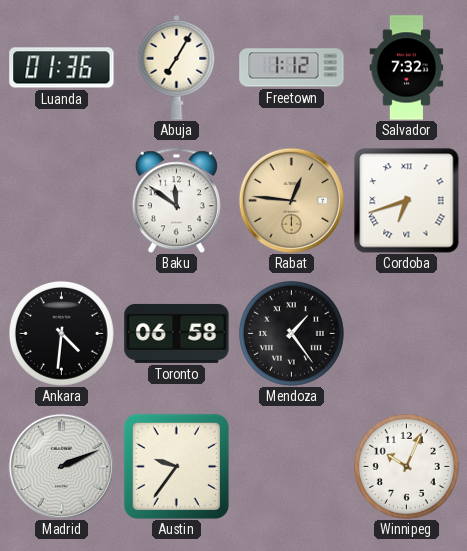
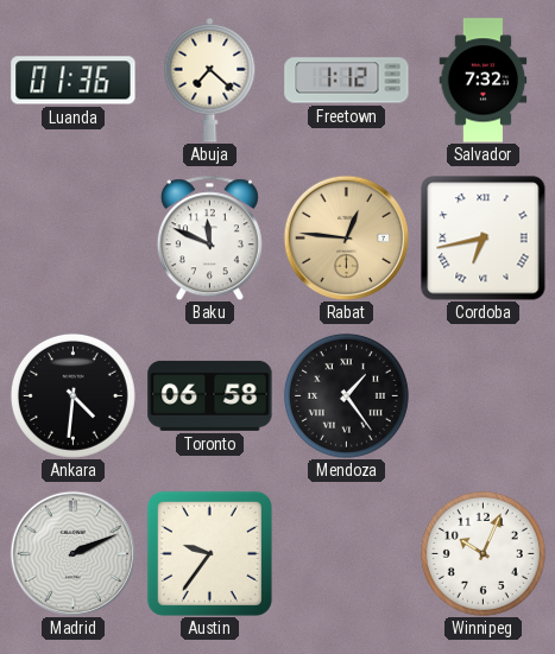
Abuja: 7:05 -> 7:22
Baku: 11:51 -> 11:49
Cordoba: 6:42 -> 6:43
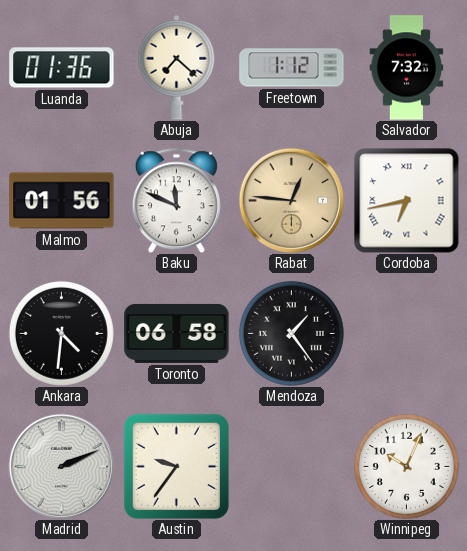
Malmo: none -> 01:56
